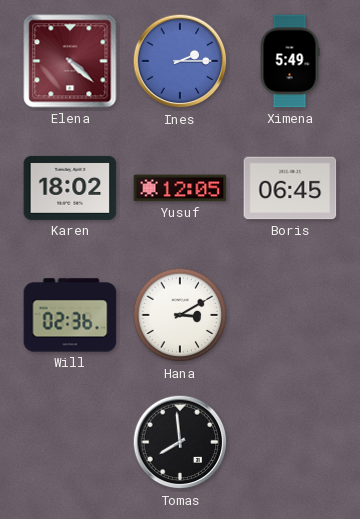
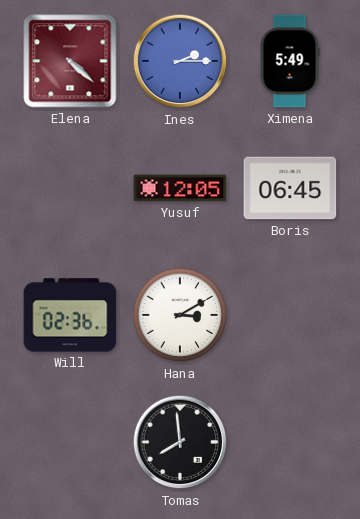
Karen: 18:02 -> none
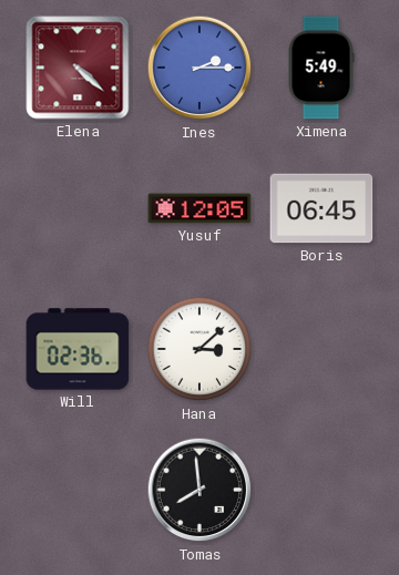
Hana: 3:10 -> 3:08
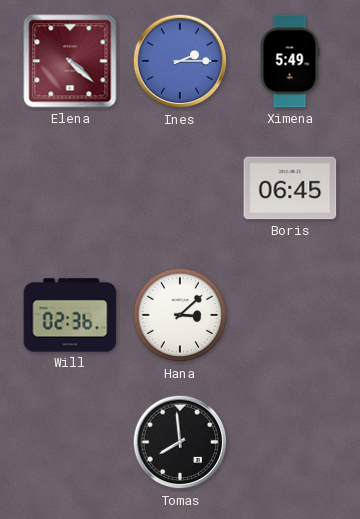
Yusuf: 12:05 -> none
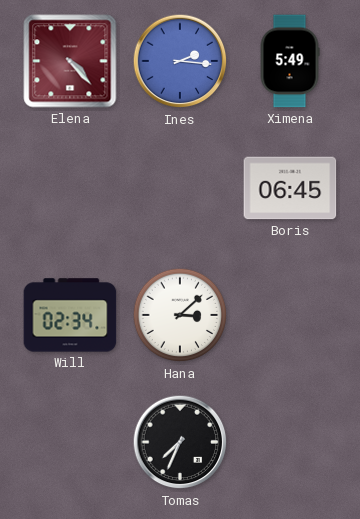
Elena: 4:22 -> 4:23
Ines: 2:15 -> 2:16
Will: 02:36 -> 02:34
Tomas: 7:59 -> 7:34
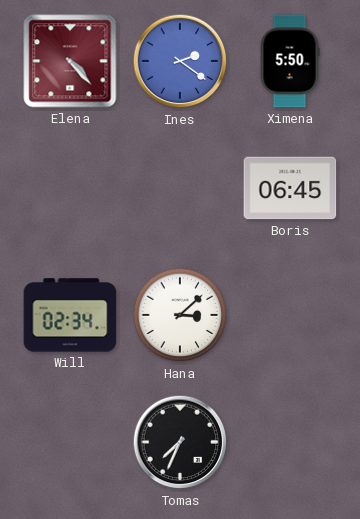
Ines: 2:16 -> 2:21
Ximena: 5:49 -> 5:50
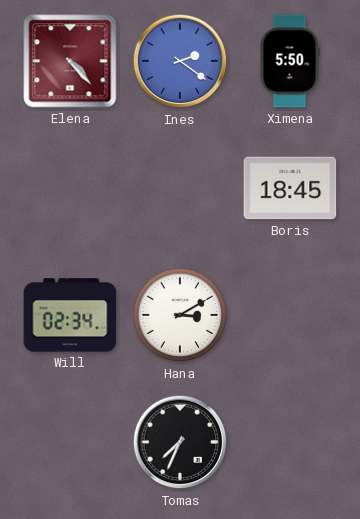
Boris: 06:45 -> 18:45
Hana: 3:08 -> 3:10
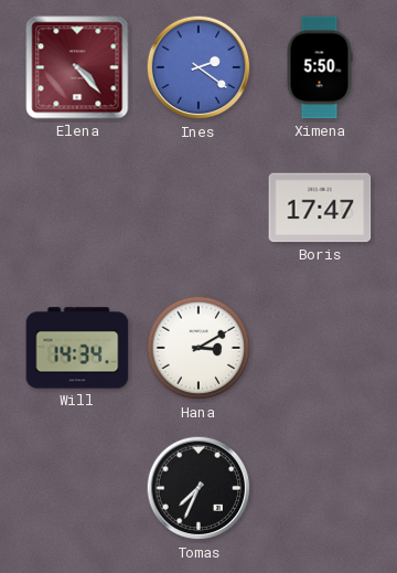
Boris: 18:45 -> 17:47
Will: 02:34 -> 14:34
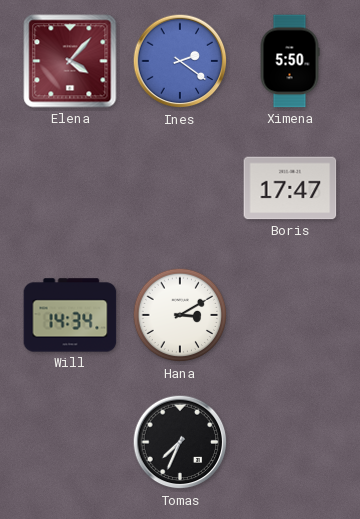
Elena: 4:23 -> 4:07
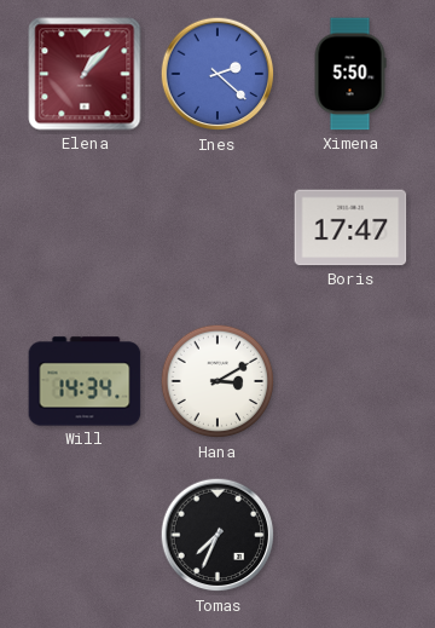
Elena: 4:07 -> 1:07
Ines: 2:21 -> 2:22
